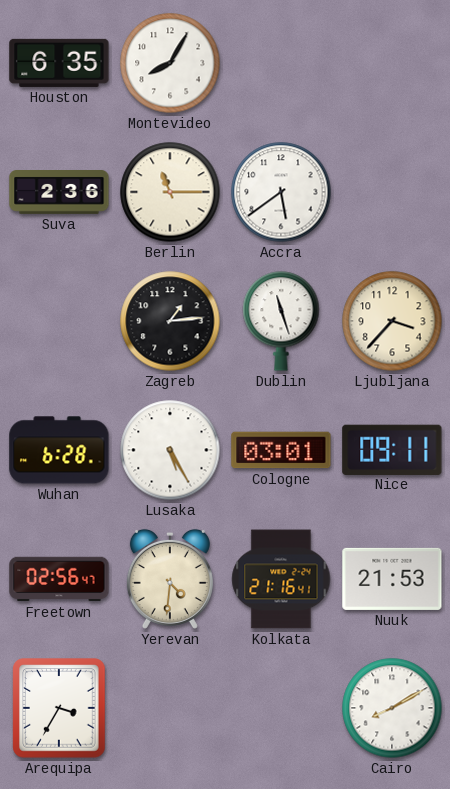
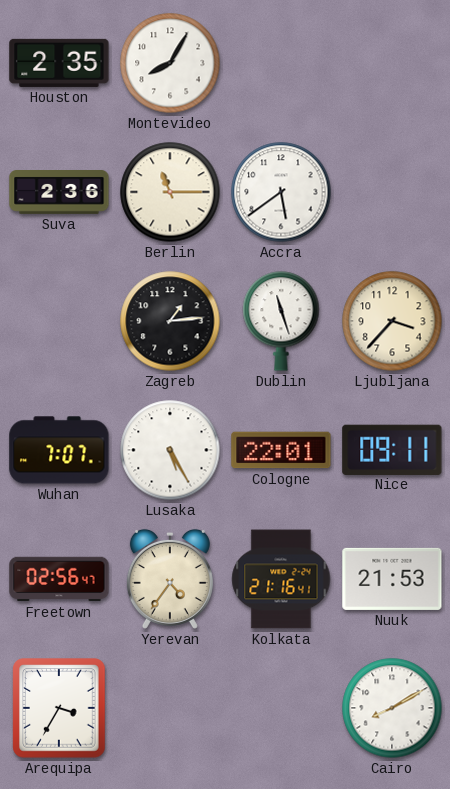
Houston: 6:35 -> 2:35
Wuhan: 6:28 -> 7:07
Cologne: 03:01 -> 22:01
Yerevan: 4:31 -> 4:36
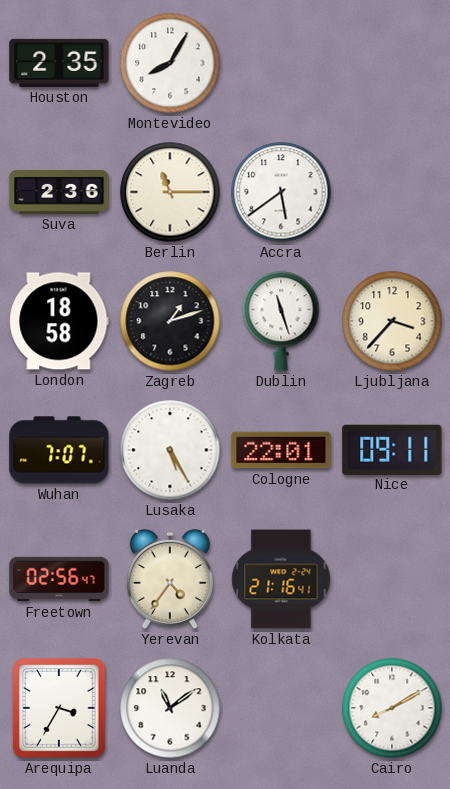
London: none -> 18:58
Zagreb: 1:14 -> 1:12
Nuuk: 21:53 -> none
Luanda: none -> 11:09
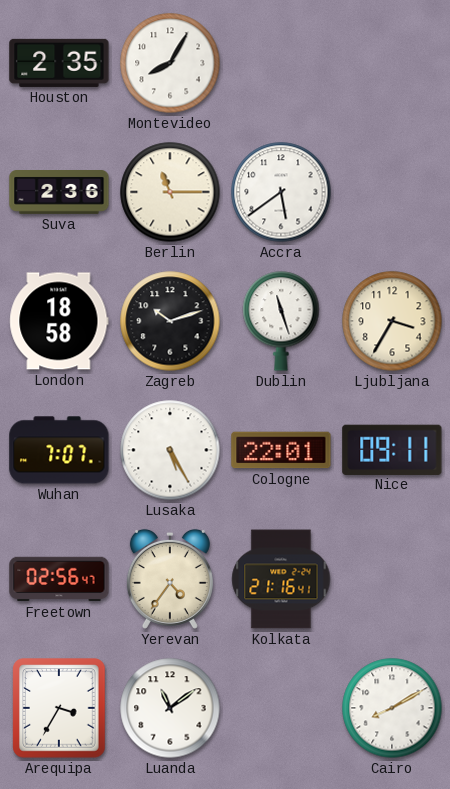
Zagreb: 1:12 -> 10:12
Ljubljana: 3:37 -> 3:35
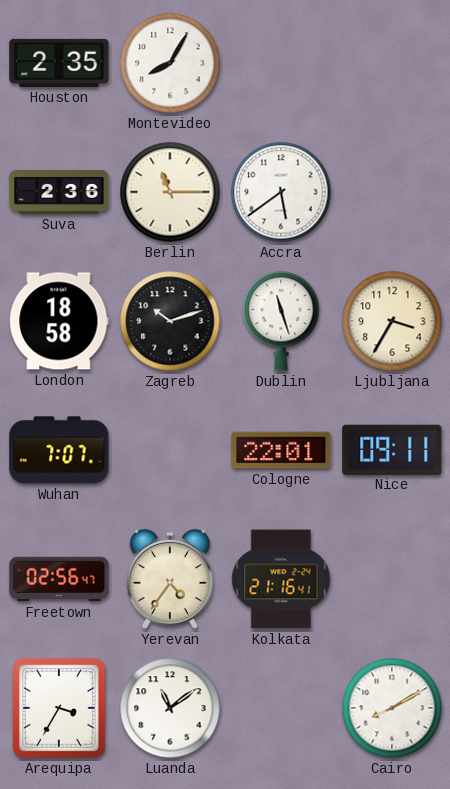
Lusaka: 5:25 -> none
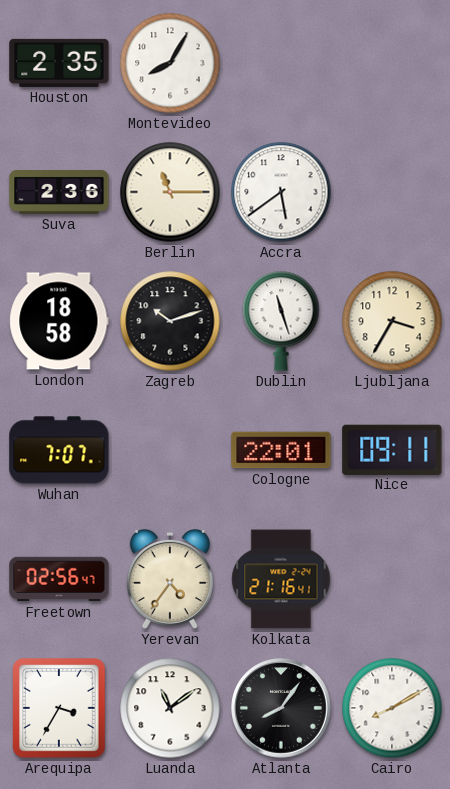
Atlanta: none -> 8:06
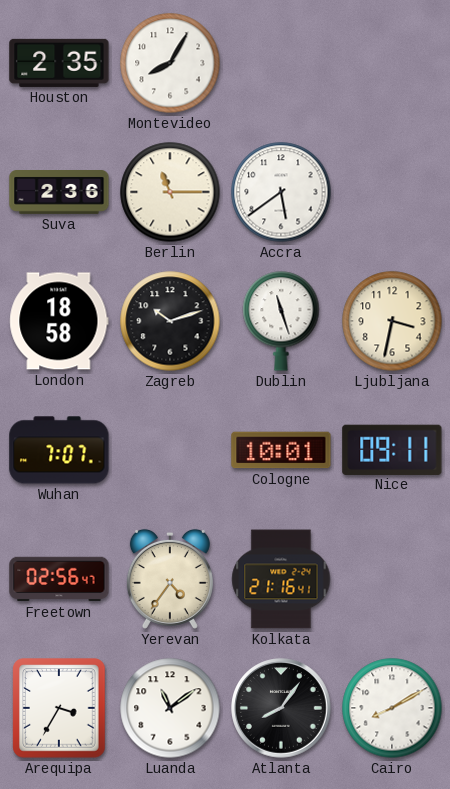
Ljubljana: 3:35 -> 3:32
Cologne: 22:01 -> 10:01
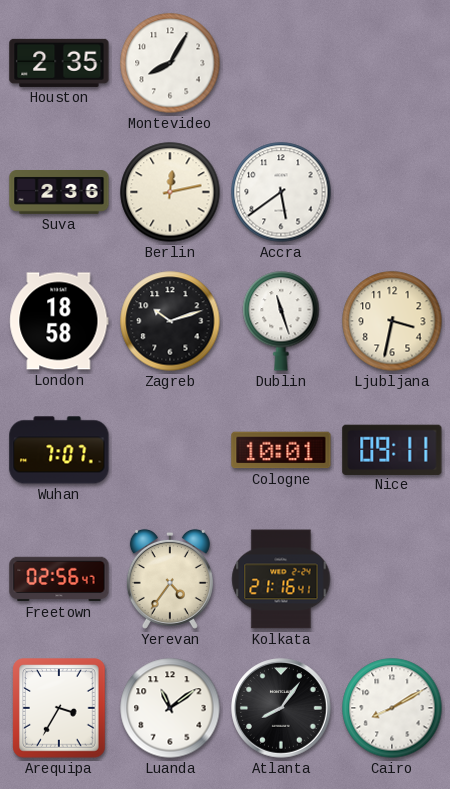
Berlin: 11:15 -> 12:13
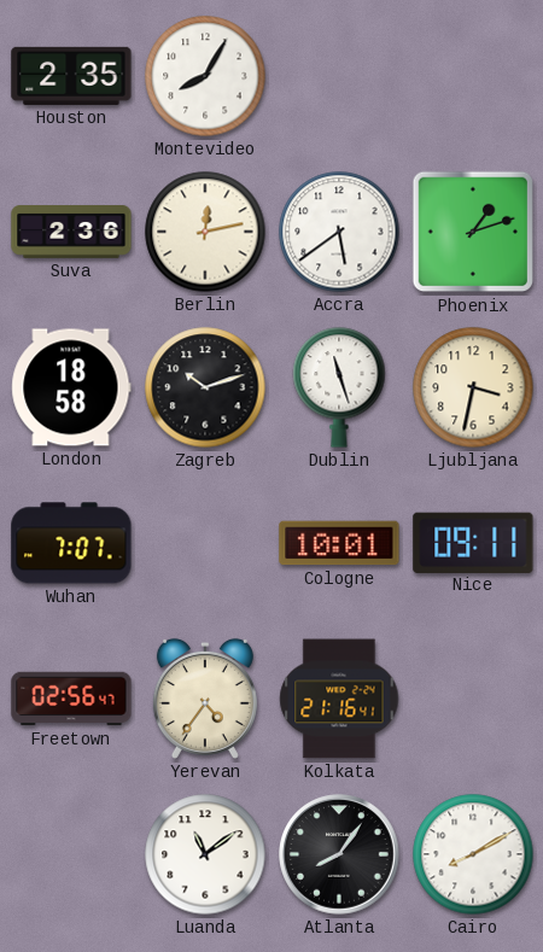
Phoenix: none -> 1:12
Arequipa: 3:35 -> none
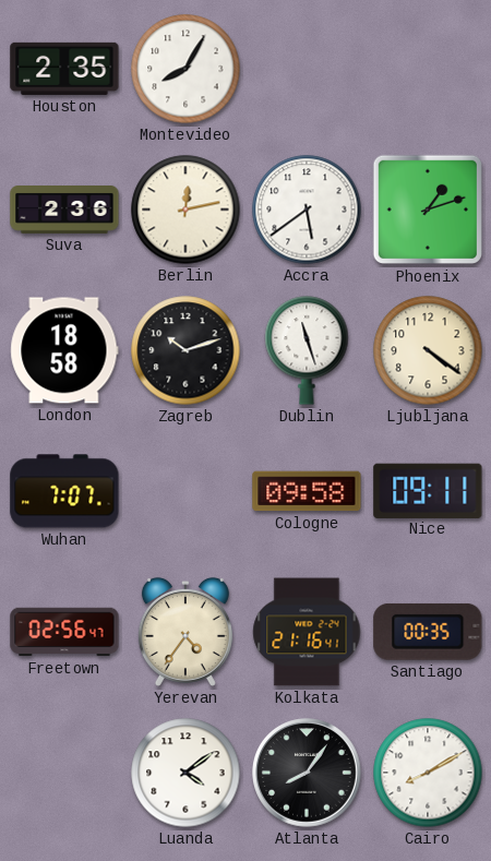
Ljubljana: 3:32 -> 4:21
Cologne: 10:01 -> 09:58
Santiago: none -> 00:35
Luanda: 11:09 -> 4:09
